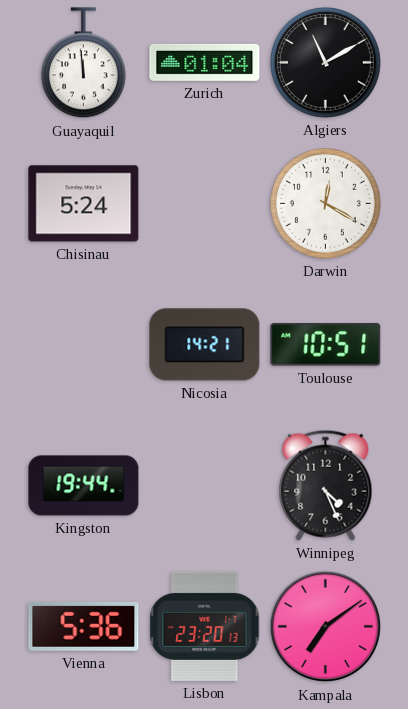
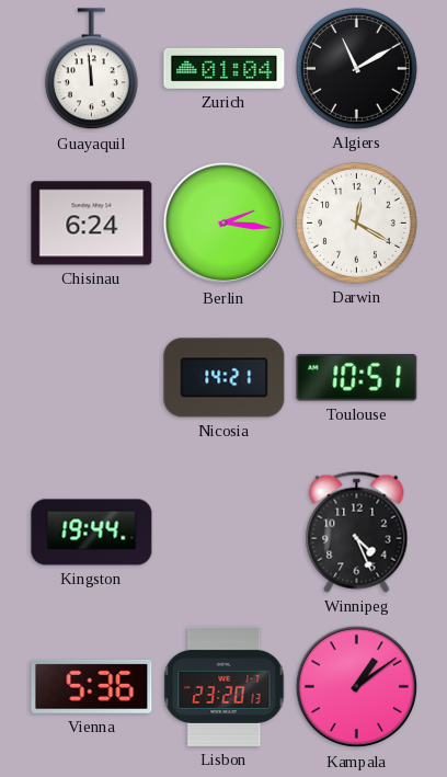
Chisinau: 5:24 -> 6:24
Berlin: none -> 2:16
Kampala: 7:09 -> 1:09
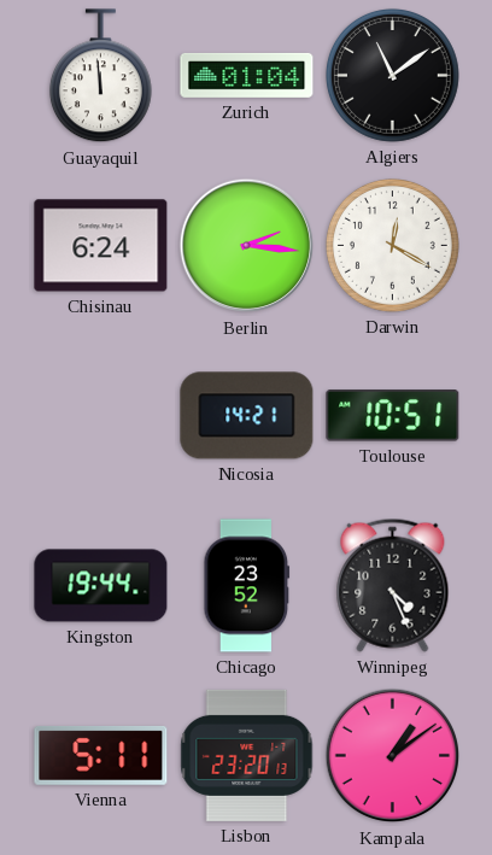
Algiers: 11:10 -> 11:09
Chicago: none -> 23:52
Vienna: 5:36 -> 5:11
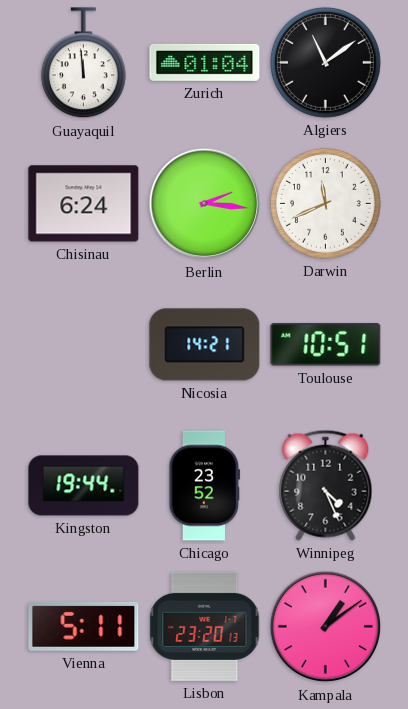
Darwin: 12:20 -> 11:41
